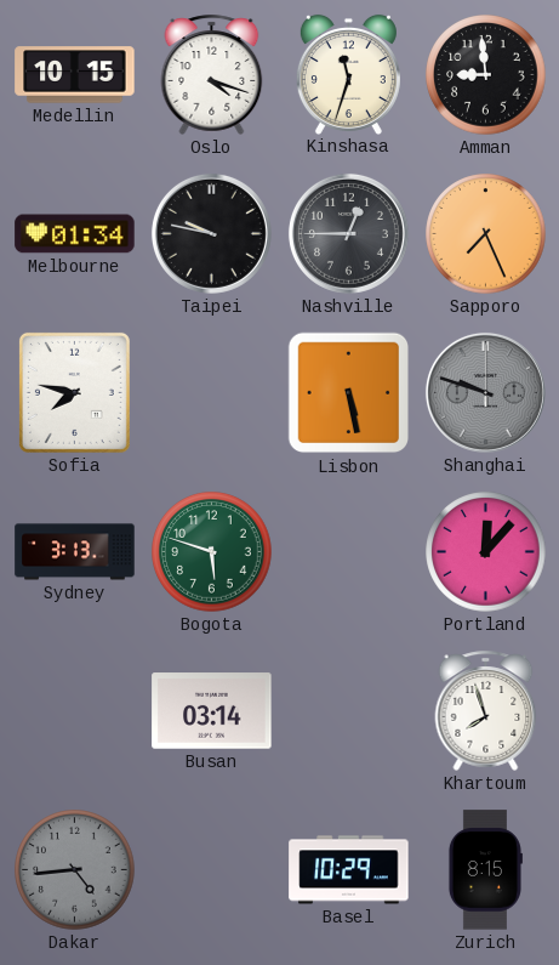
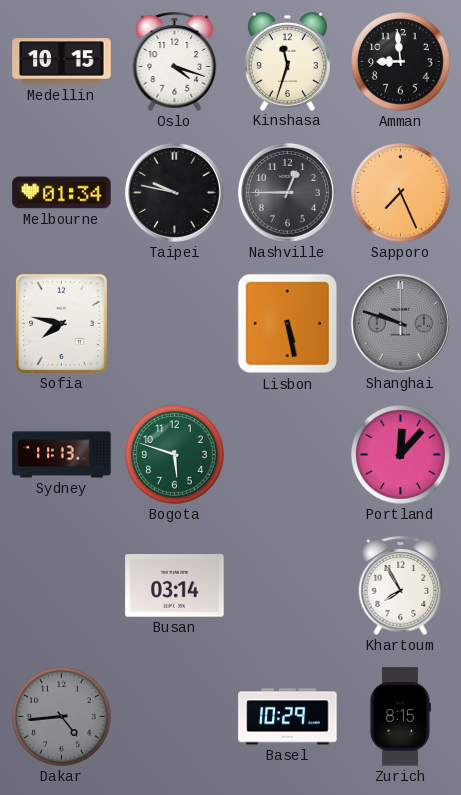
Sydney: 3:13 -> 11:13
Khartoum: 7:57 -> 7:55
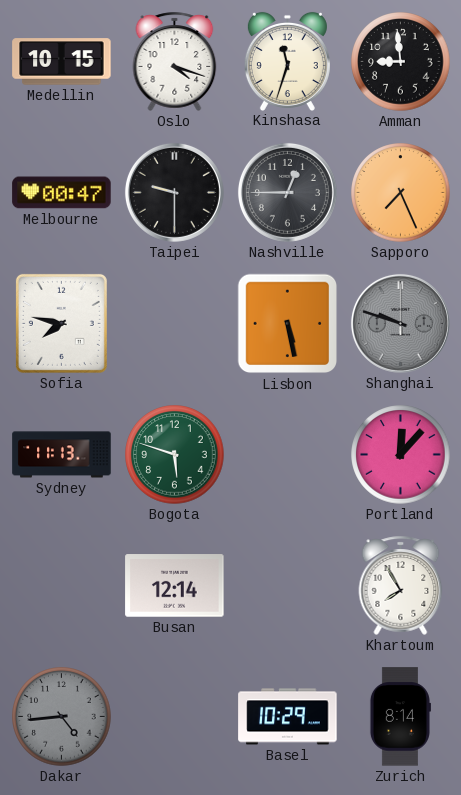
Melbourne: 01:34 -> 00:47
Taipei: 9:47 -> 9:30
Busan: 03:14 -> 12:14
Zurich: 8:15 -> 8:14
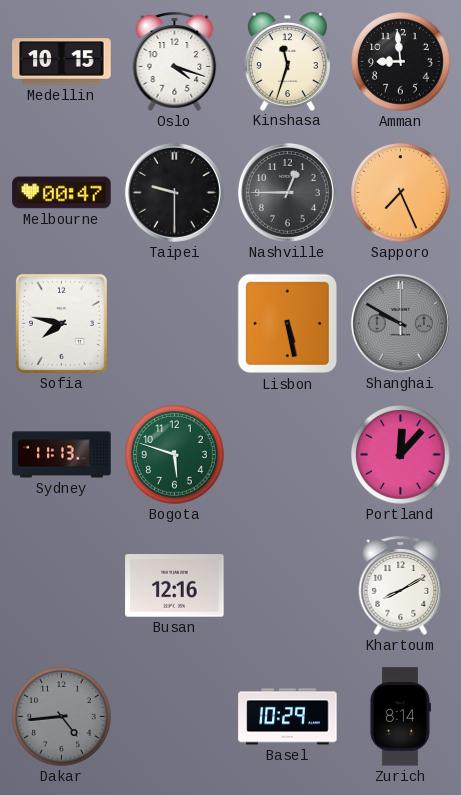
Shanghai: 9:48 -> 9:50
Busan: 12:14 -> 12:16
Khartoum: 7:55 -> 8:10
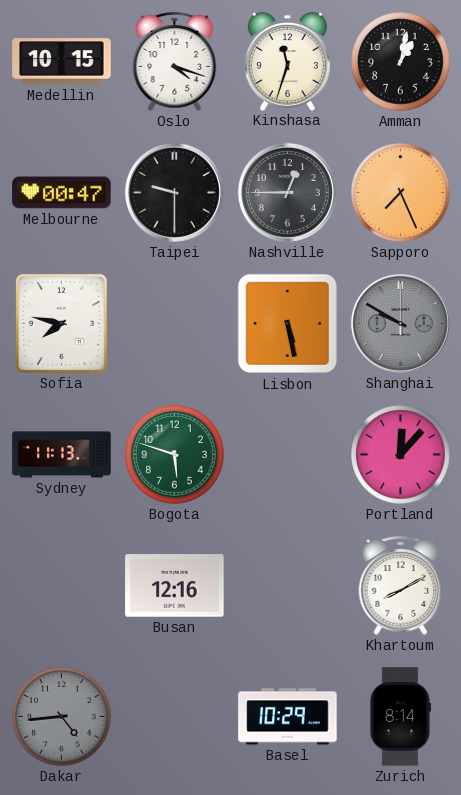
Amman: 8:59 -> 1:02
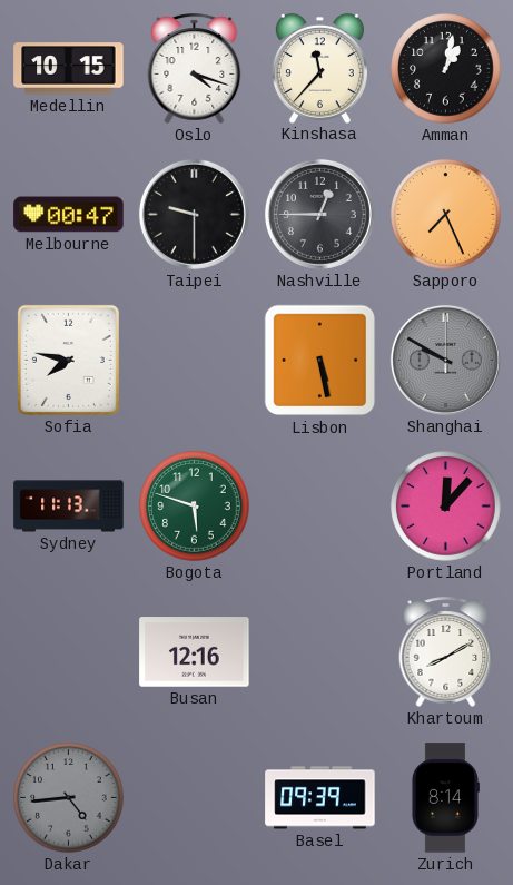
Kinshasa: 11:33 -> 11:37
Basel: 10:29 -> 09:39
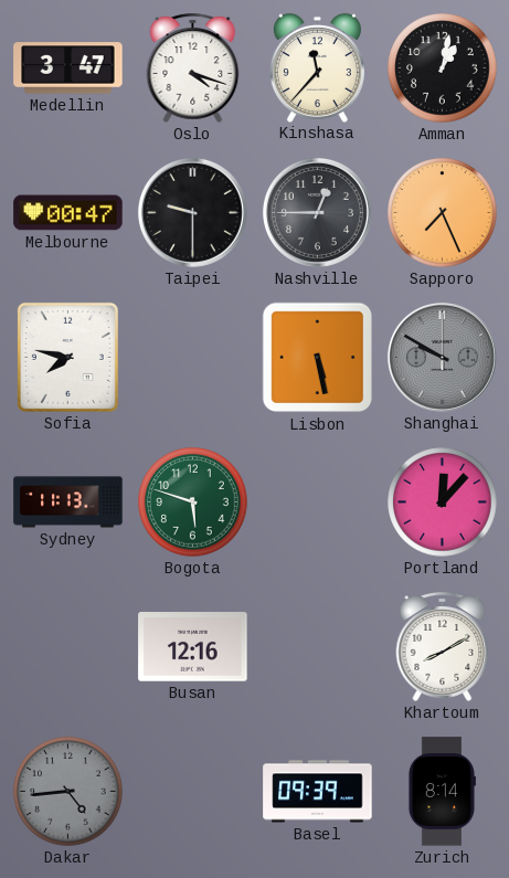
Medellin: 10:15 -> 3:47
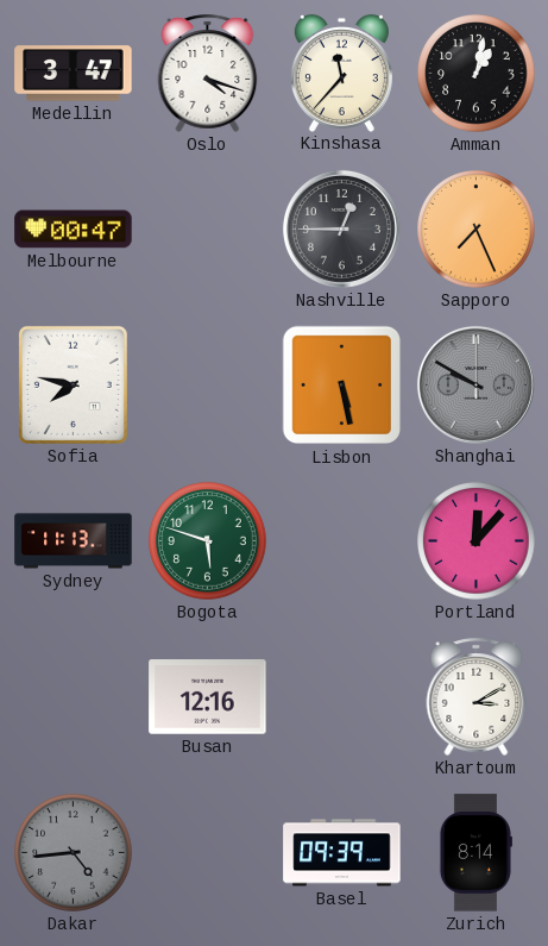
Taipei: 9:30 -> none
Khartoum: 8:10 -> 3:10
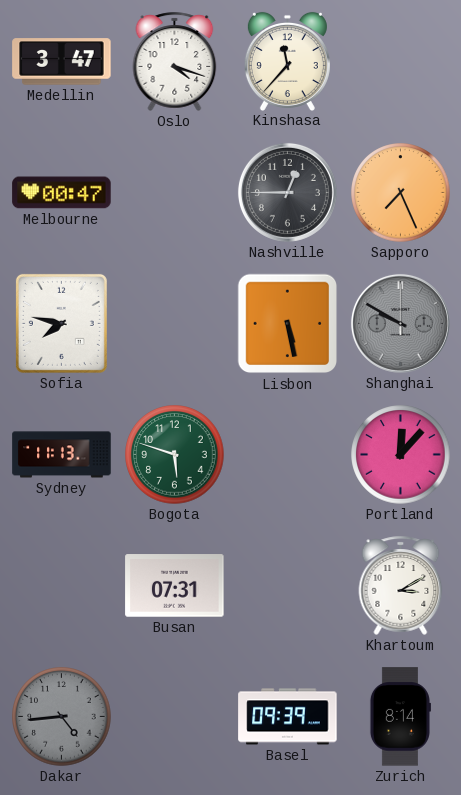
Amman: 1:02 -> none
Busan: 12:16 -> 07:31
